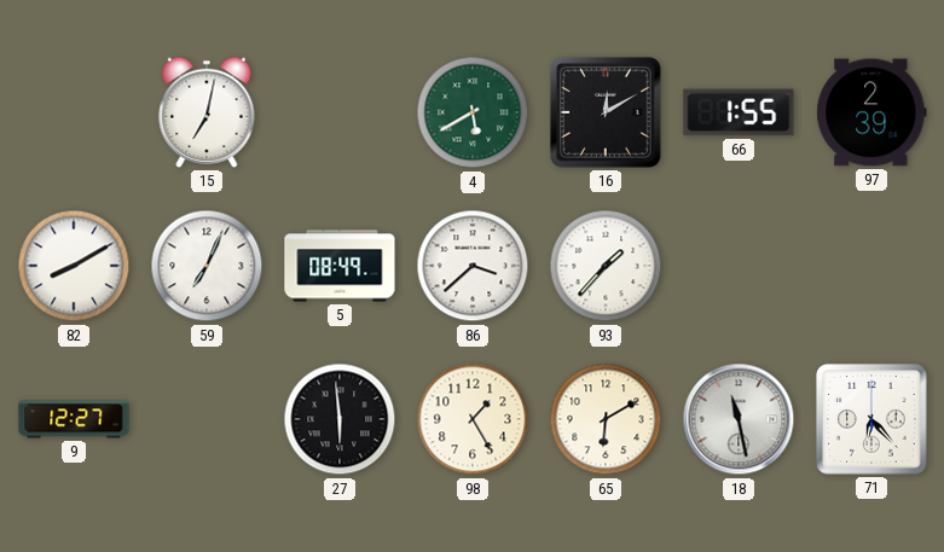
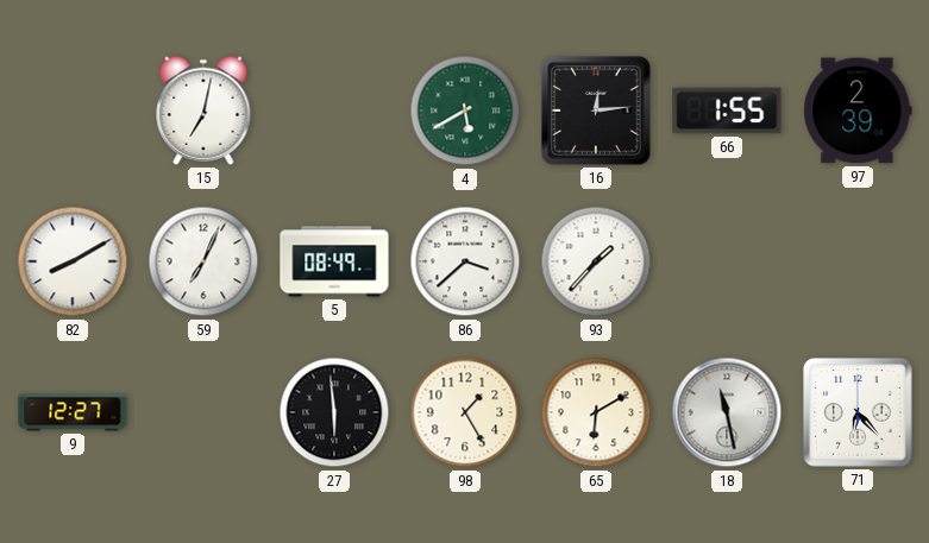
16: 12:10 -> 12:14
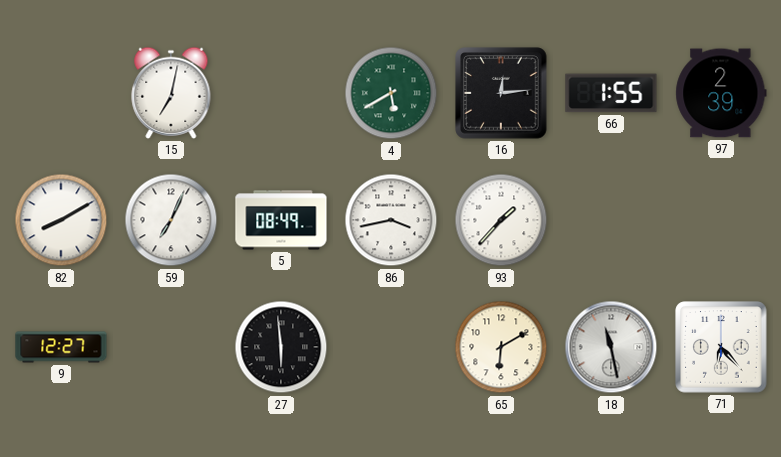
86: 3:38 -> 3:43
98: 1:25 -> none
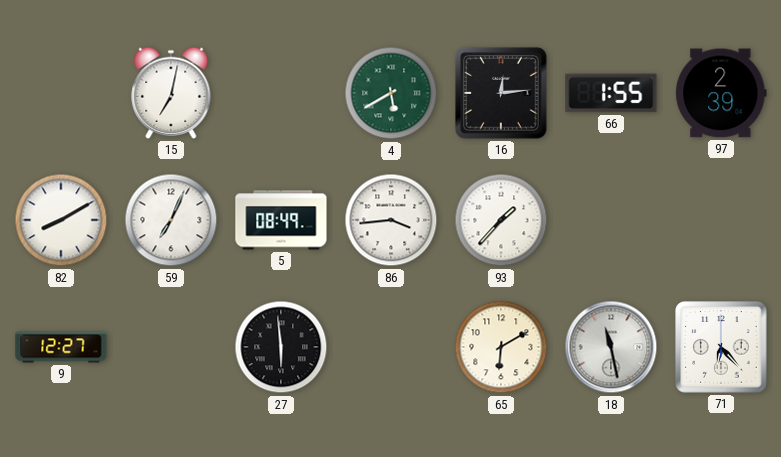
86: 3:43 -> 3:44
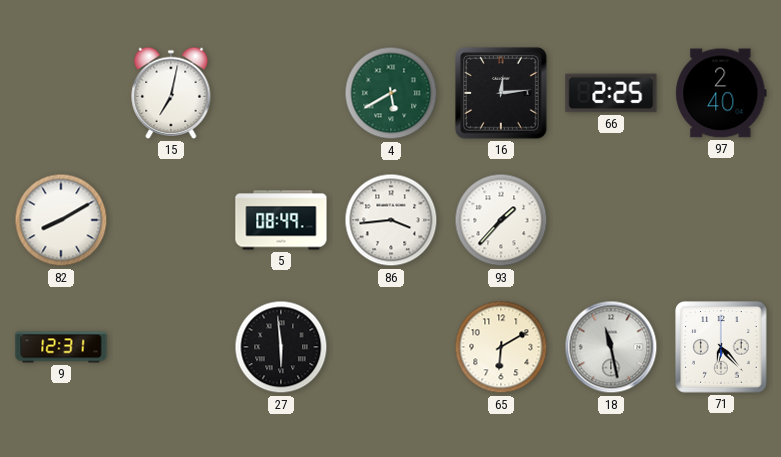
66: 1:55 -> 2:25
97: 2:39 -> 2:40
59: 7:04 -> none
9: 12:27 -> 12:31
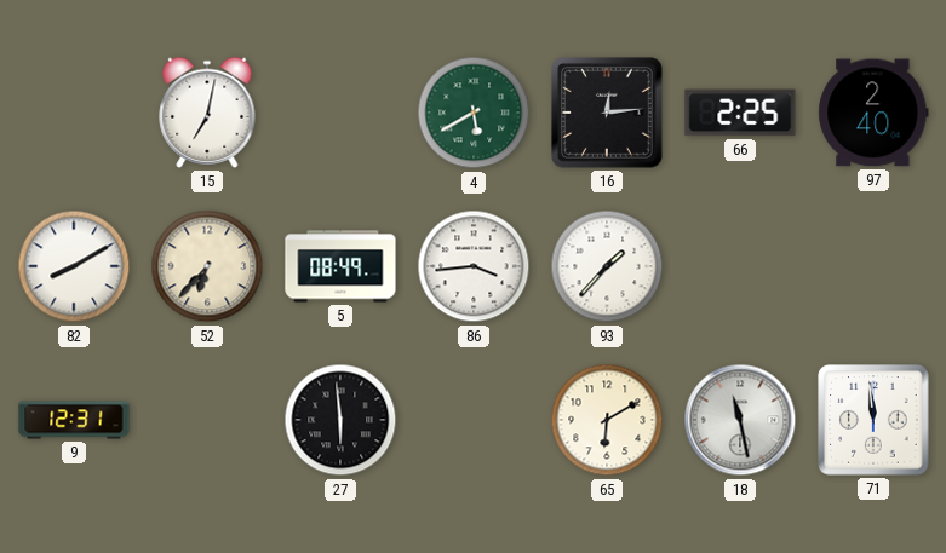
52: none -> 6:37
71: 6:23 -> 11:59
